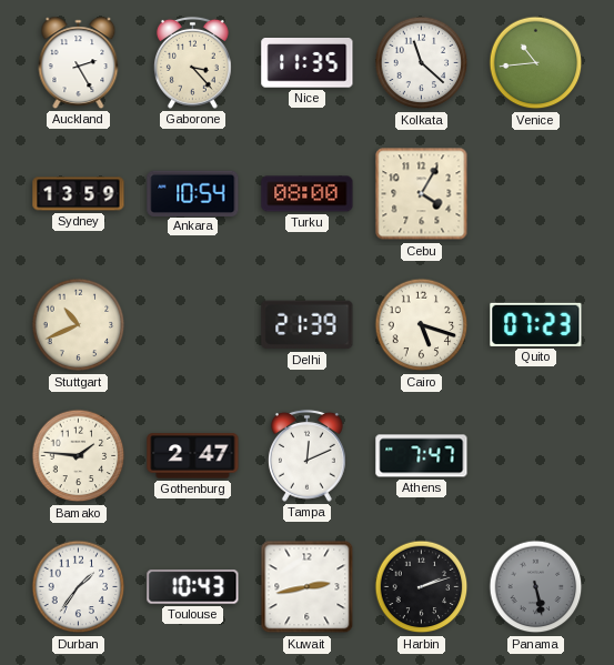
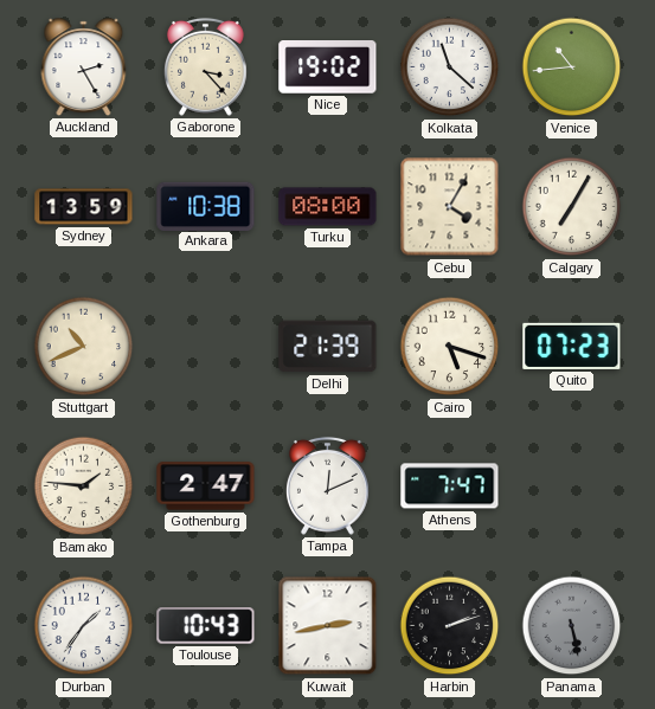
Nice: 11:35 -> 19:02
Ankara: 10:54 -> 10:38
Calgary: none -> 7:05
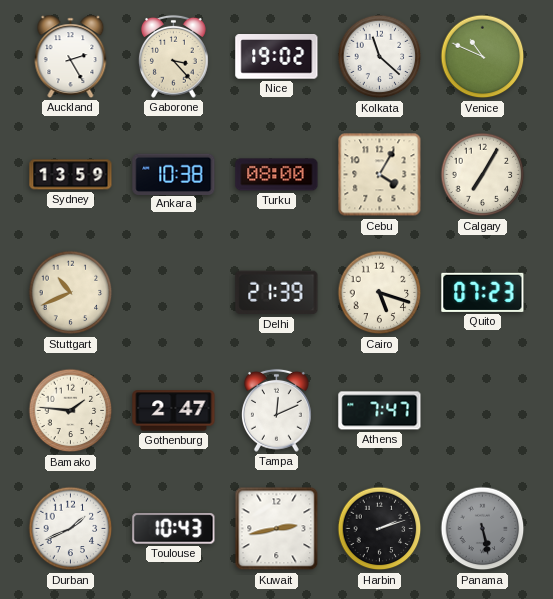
Venice: 10:44 -> 10:49
Durban: 1:36 -> 1:41
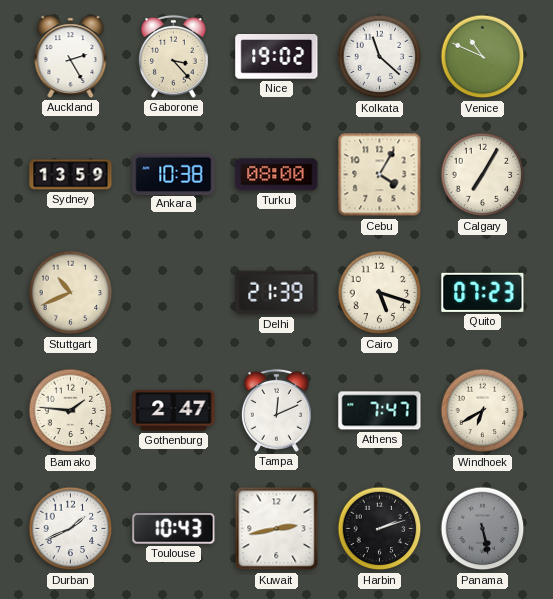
Windhoek: none -> 6:40
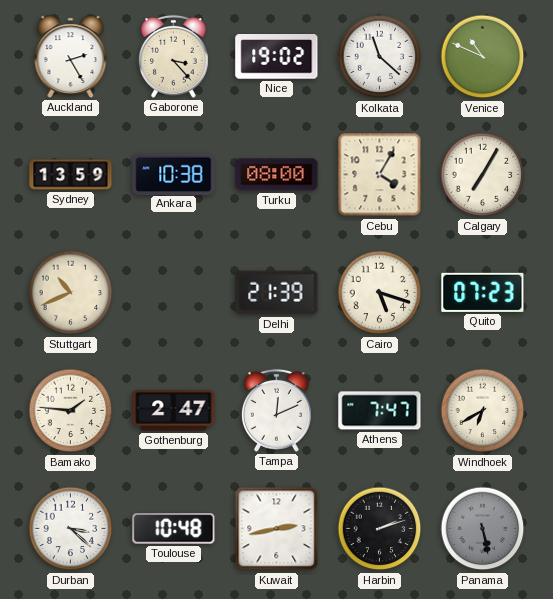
Durban: 1:41 -> 3:22
Toulouse: 10:43 -> 10:48
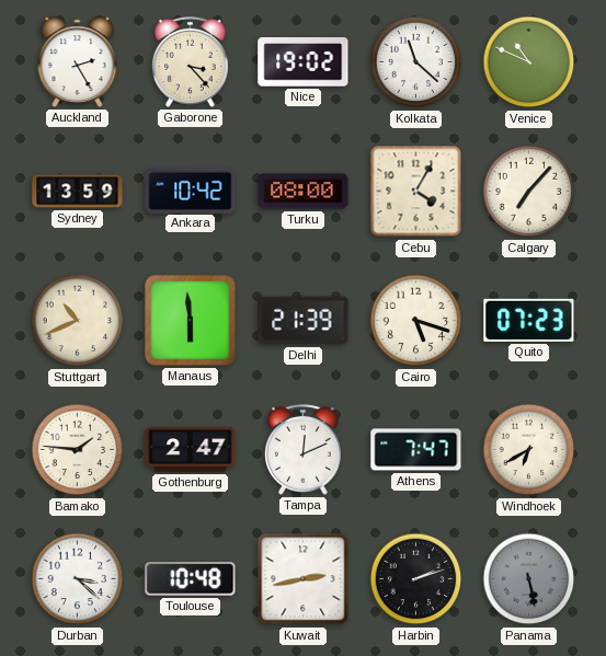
Ankara: 10:38 -> 10:42
Calgary: 7:05 -> 7:07
Manaus: none -> 5:59
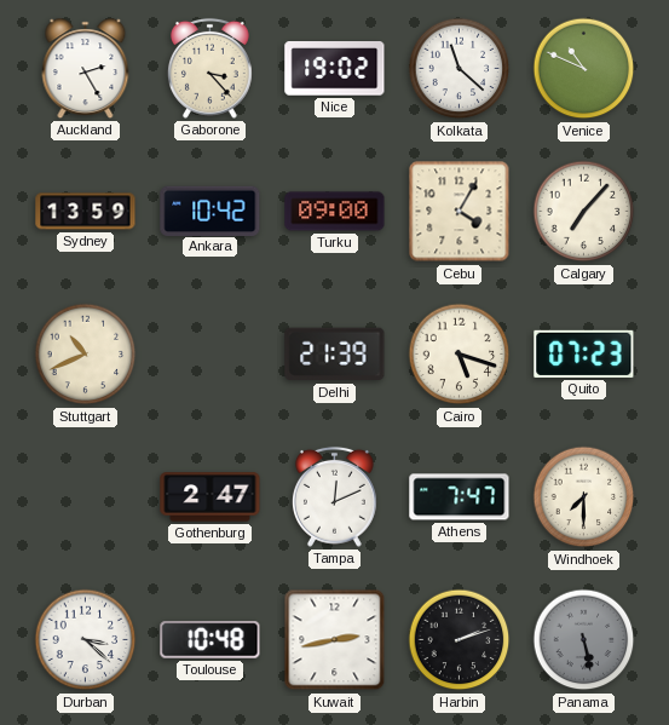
Turku: 08:00 -> 09:00
Manaus: 5:59 -> none
Bamako: 1:46 -> none
Windhoek: 6:40 -> 7:30
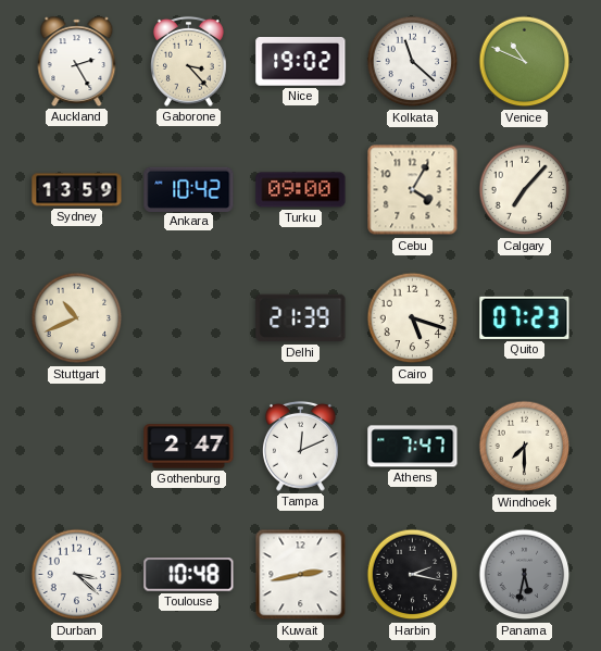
Harbin: 2:12 -> 2:17
Panama: 5:28 -> 5:32
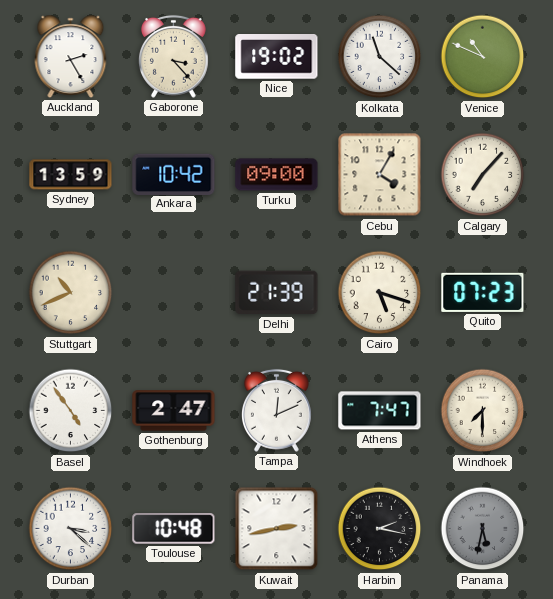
Basel: none -> 4:54
